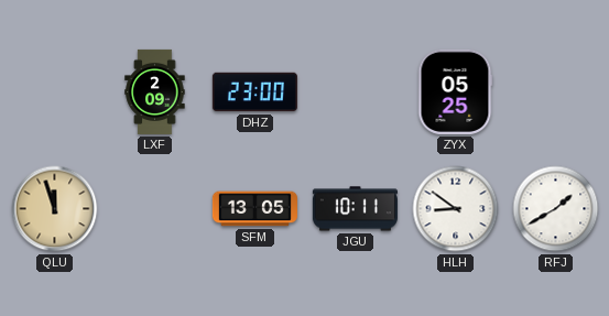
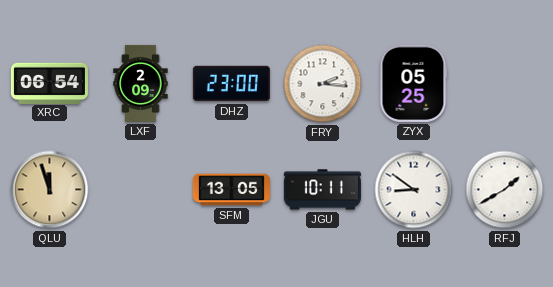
XRC: none -> 06:54
FRY: none -> 2:16
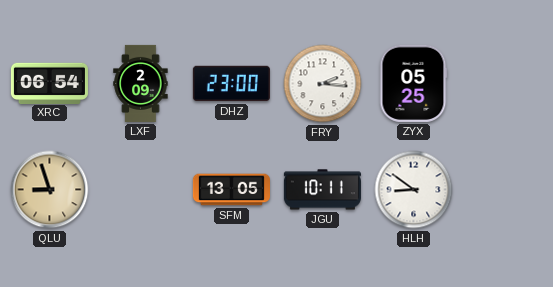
QLU: 11:57 -> 8:57
RFJ: 1:40 -> none
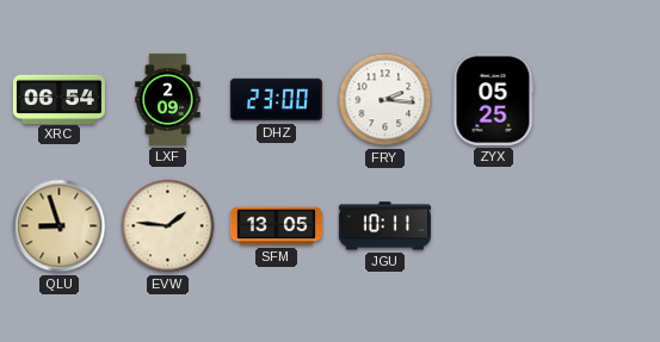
EVW: none -> 1:46
HLH: 8:51 -> none
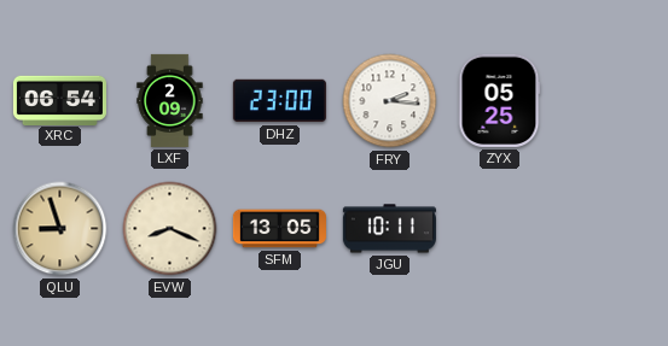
EVW: 1:46 -> 8:19
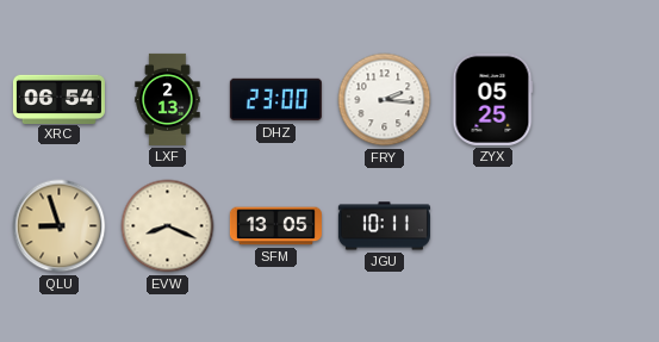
LXF: 2:09 -> 2:13
